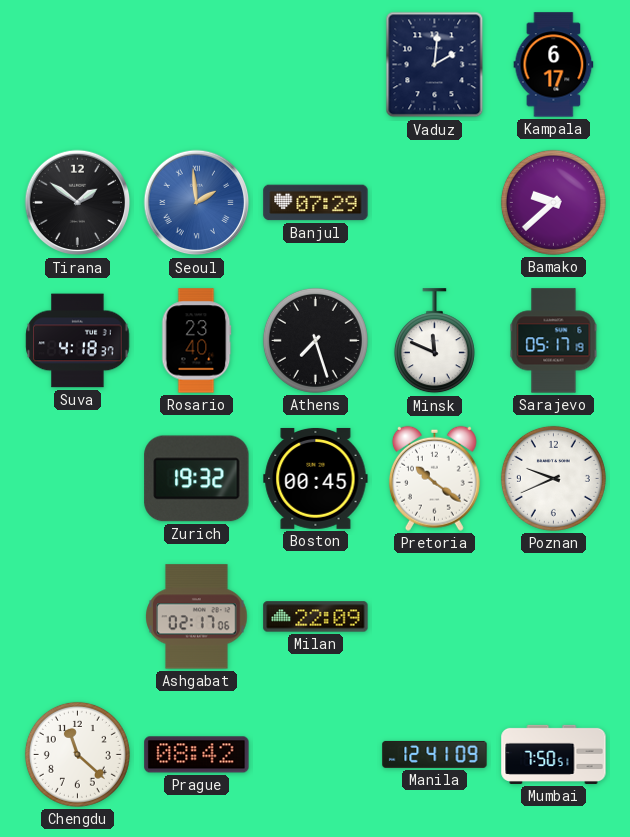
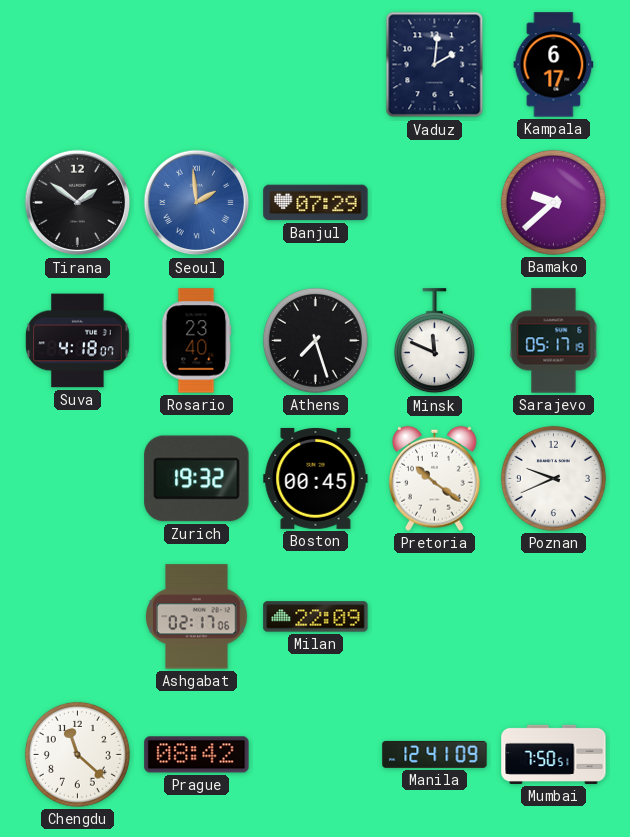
Suva: 4:18:37 -> 4:18:07
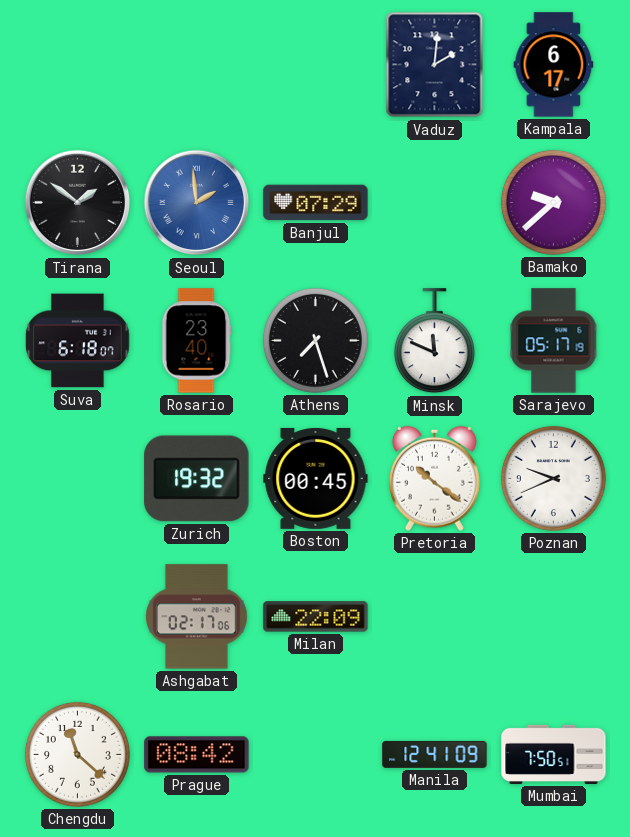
Suva: 4:18 -> 6:18
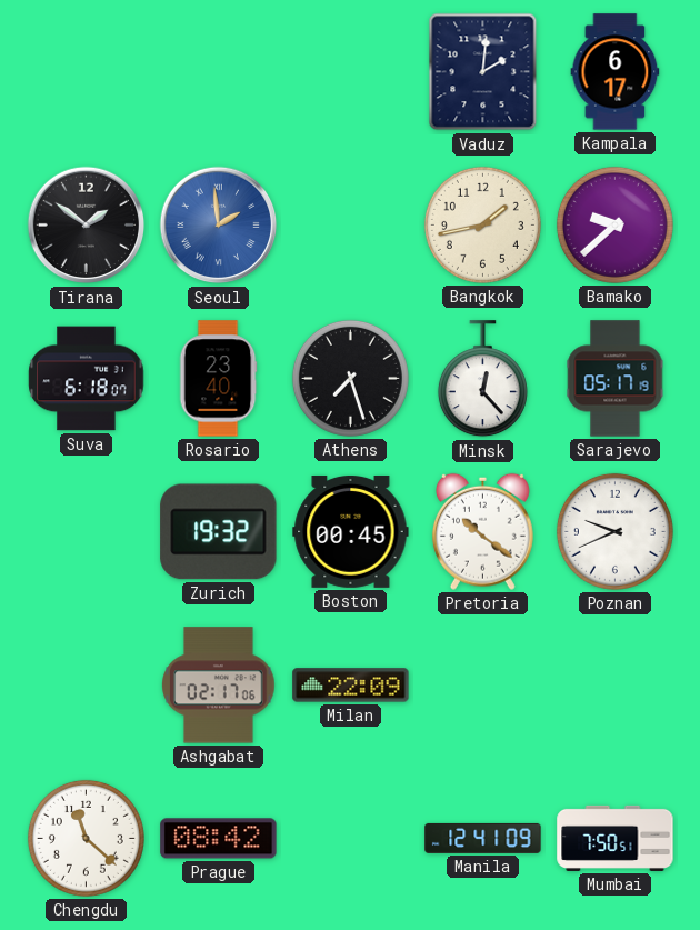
Banjul: 07:29 -> none
Bangkok: none -> 1:43
Minsk: 11:49 -> 12:23
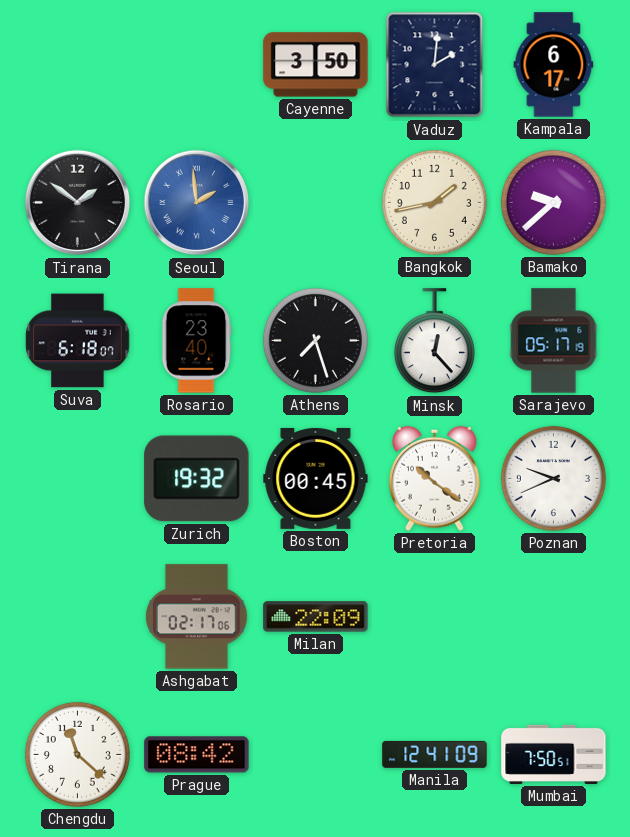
Cayenne: none -> 3:50
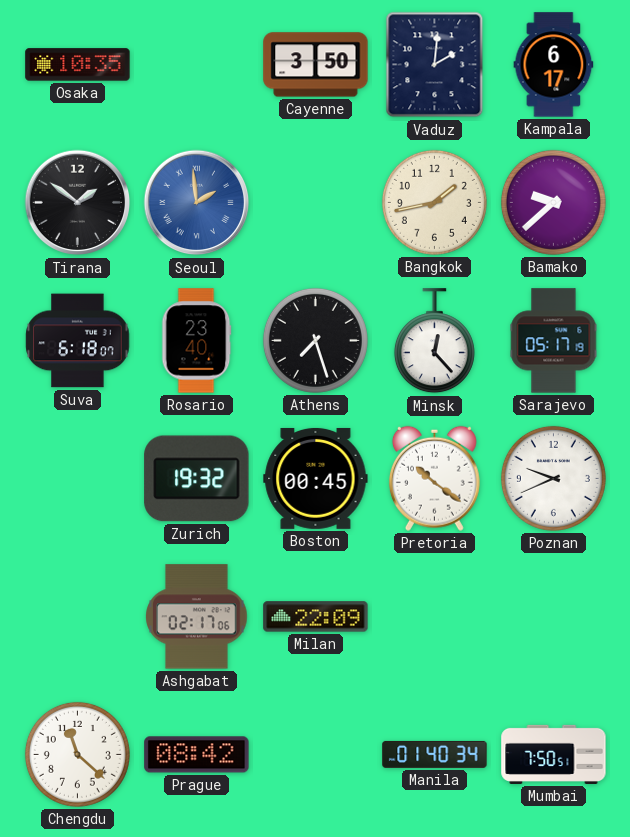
Osaka: none -> 10:35
Manila: 12:41 -> 01:40
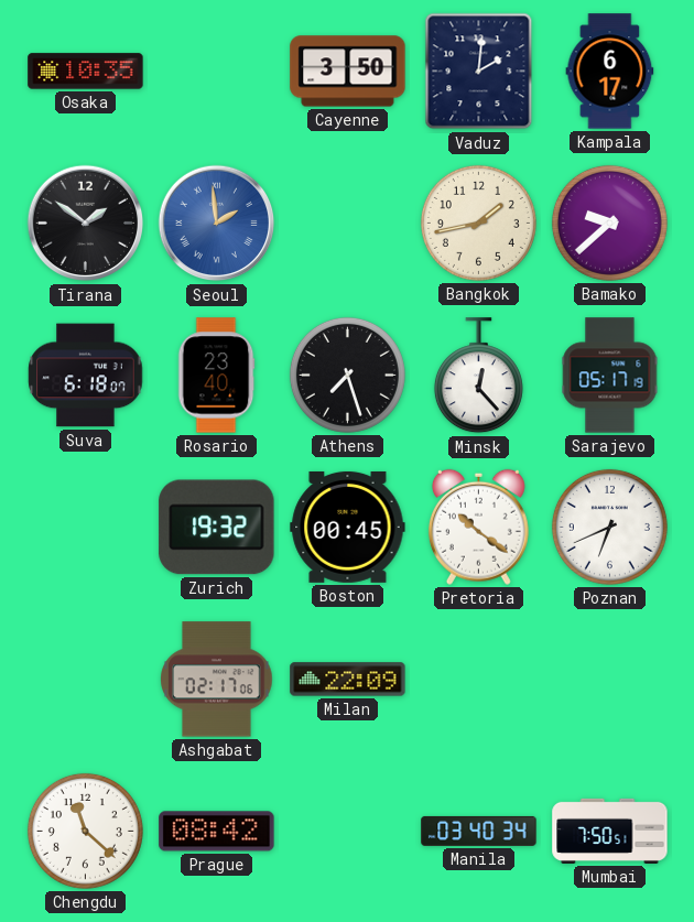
Poznan: 9:41 -> 6:41
Manila: 01:40 -> 03:40
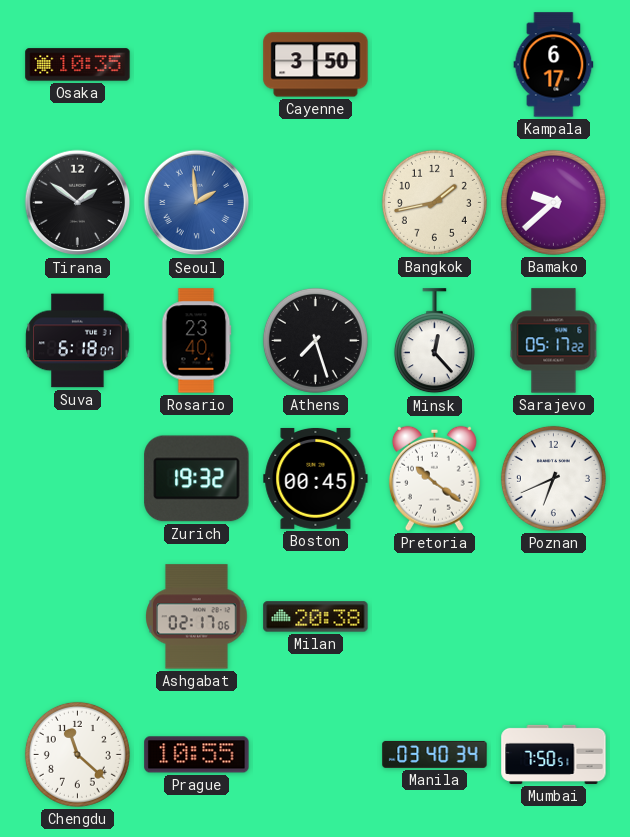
Vaduz: 2:01 -> none
Sarajevo: 05:17:19 -> 05:17:22
Milan: 22:09 -> 20:38
Prague: 08:42 -> 10:55
